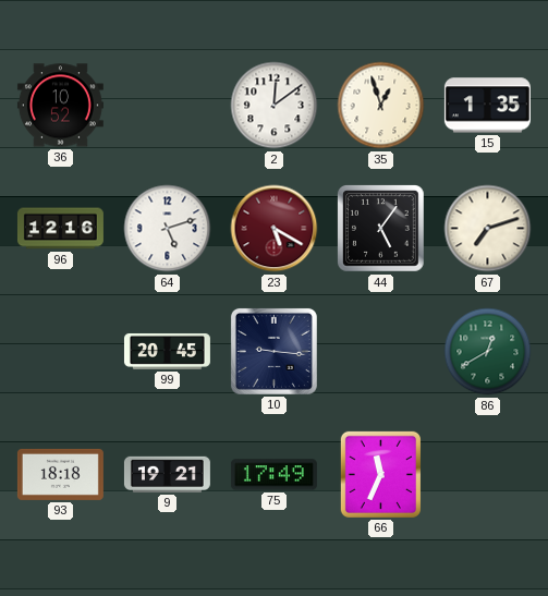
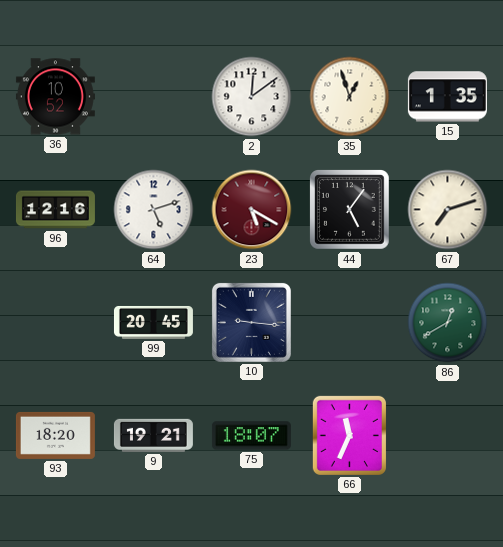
93: 18:18 -> 18:20
75: 17:49 -> 18:07
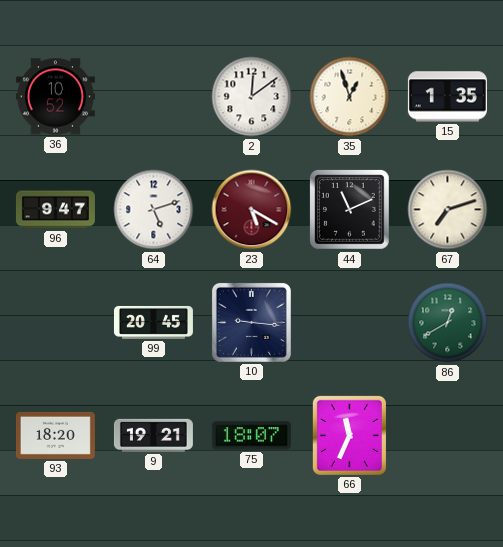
96: 12:16 -> 9:47
44: 5:06 -> 11:11
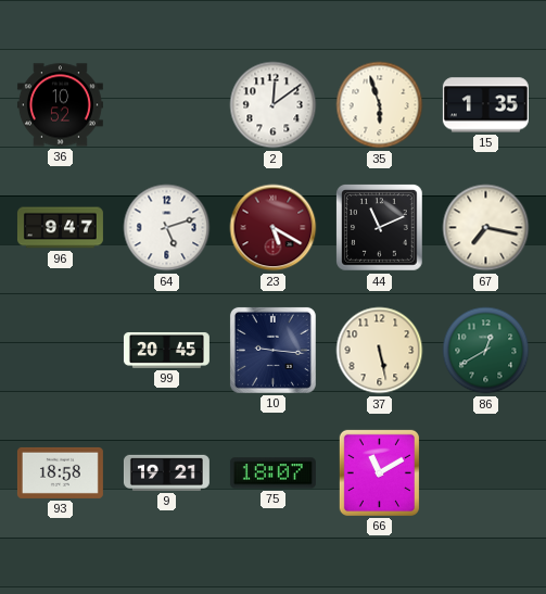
35: 12:57 -> 5:57
67: 7:12 -> 7:17
37: none -> 5:28
93: 18:20 -> 18:58
66: 11:34 -> 11:10
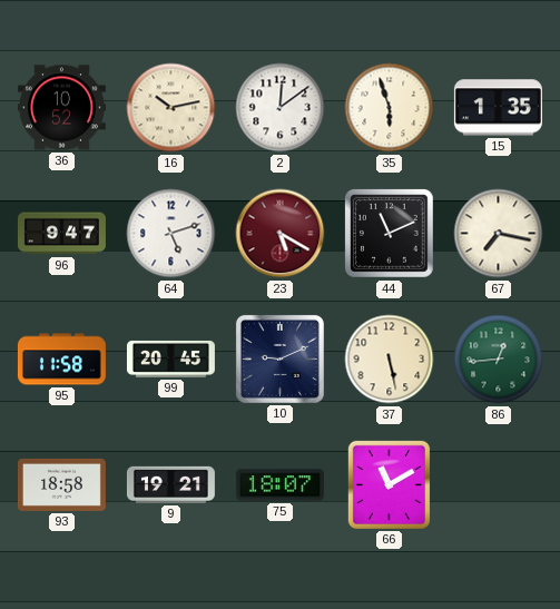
16: none -> 10:13
95: none -> 11:58
10: 9:16 -> 9:11
86: 12:40 -> 12:44
